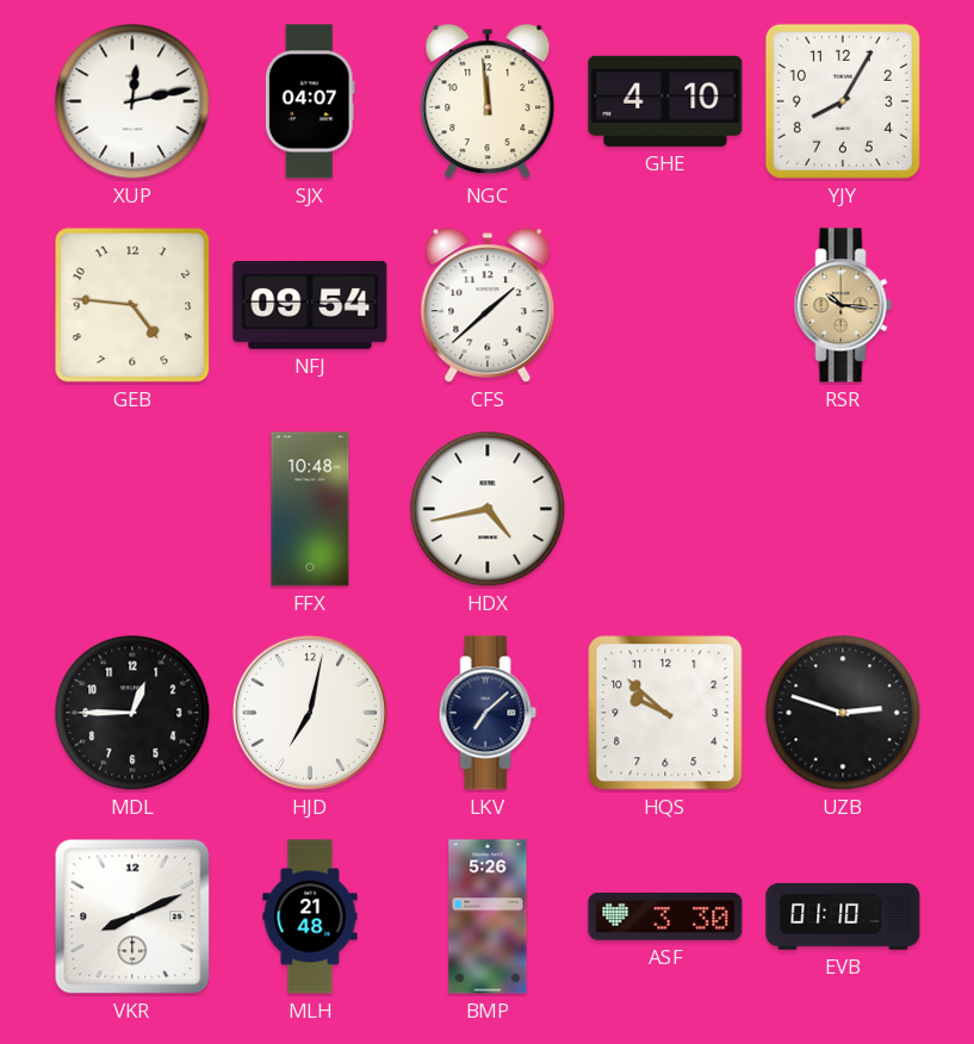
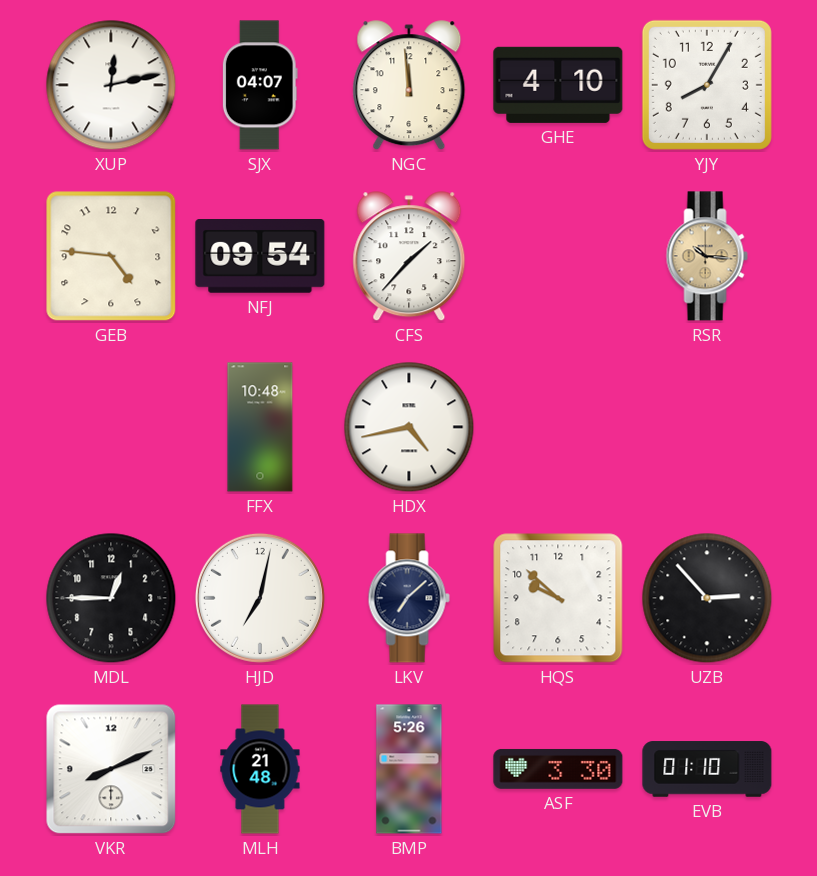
CFS: 1:38 -> 1:37
UZB: 2:48 -> 2:53
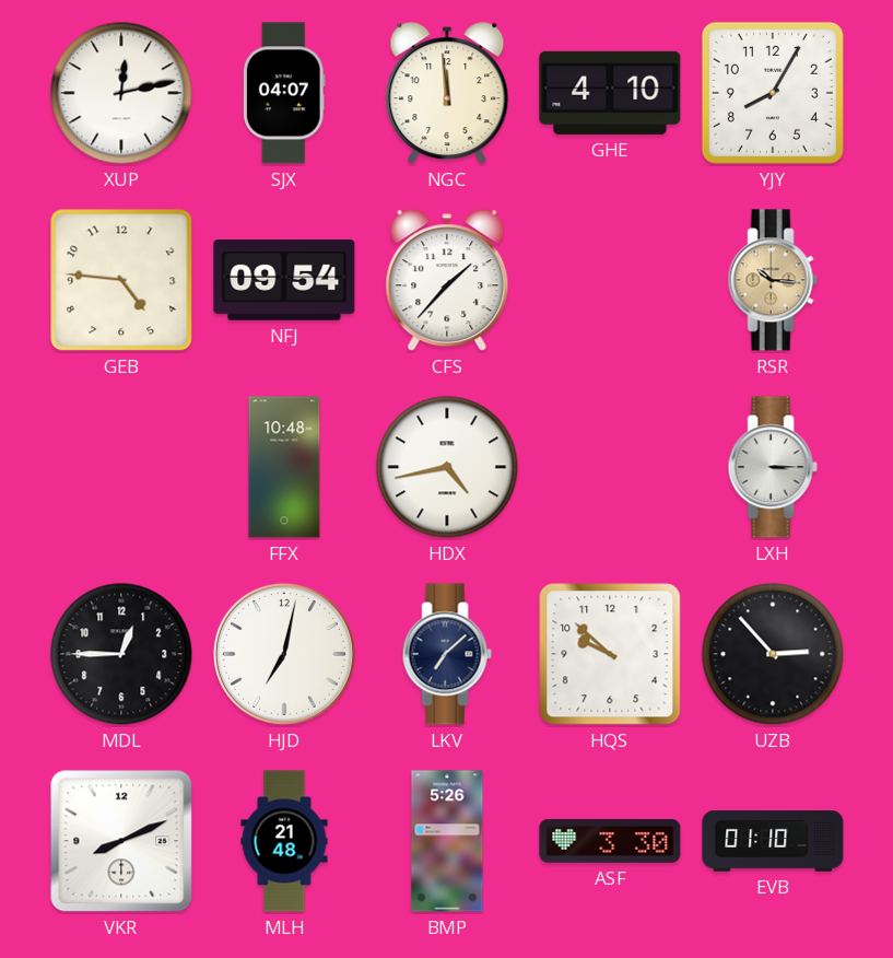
LXH: none -> 3:15
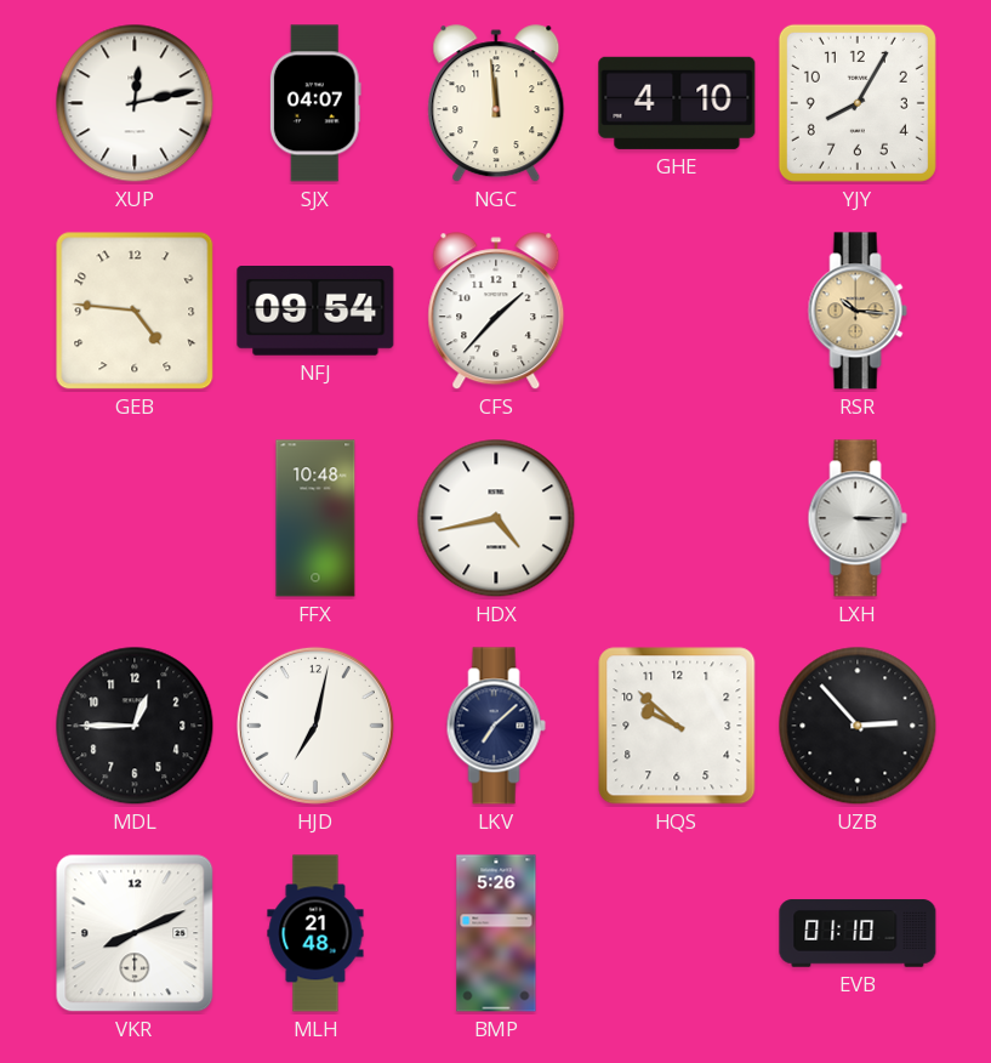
ASF: 3:30 -> none
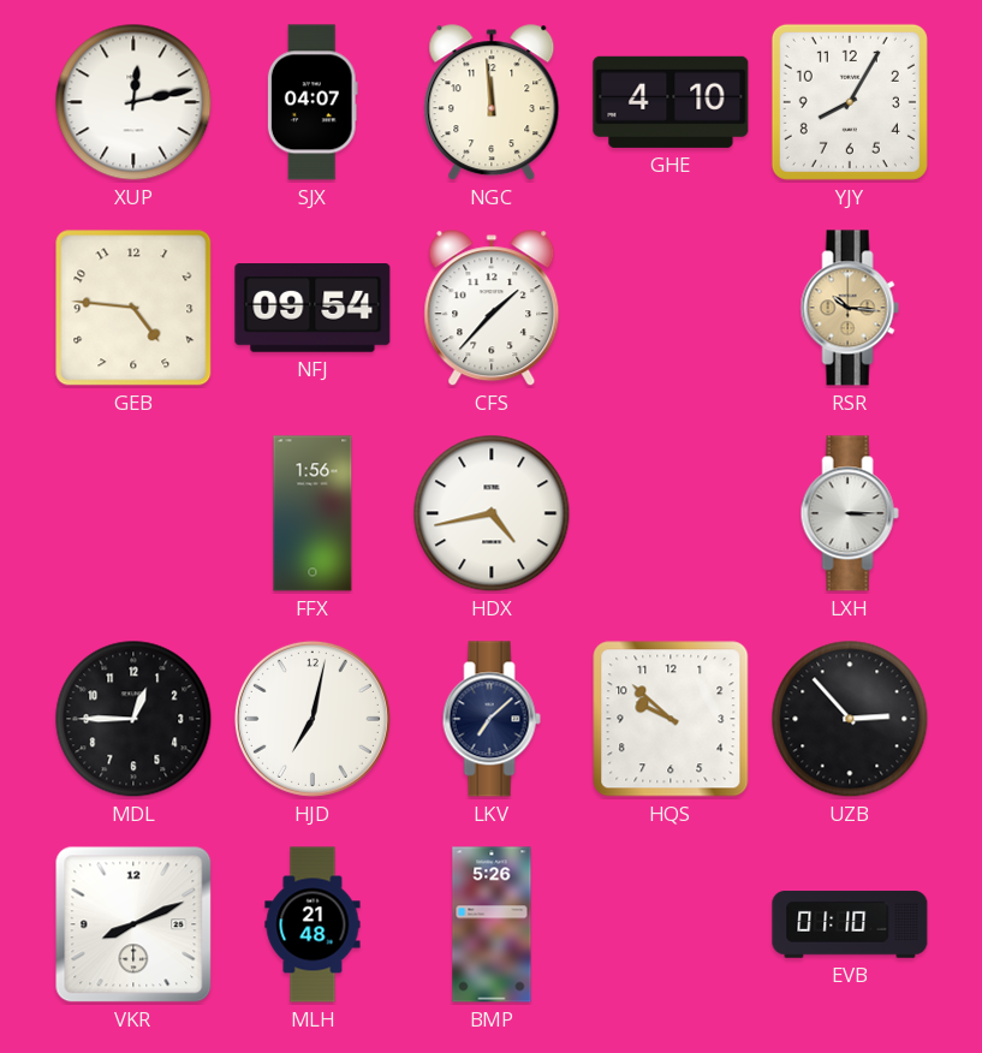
FFX: 10:48 -> 1:56
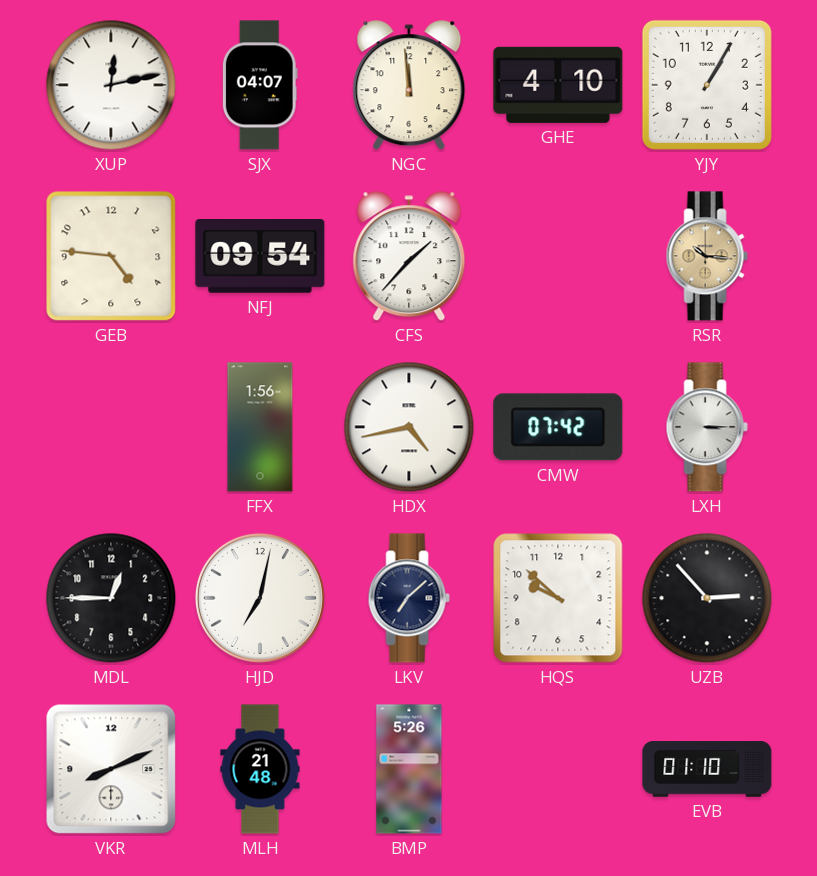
YJY: 8:05 -> 1:05
CMW: none -> 07:42
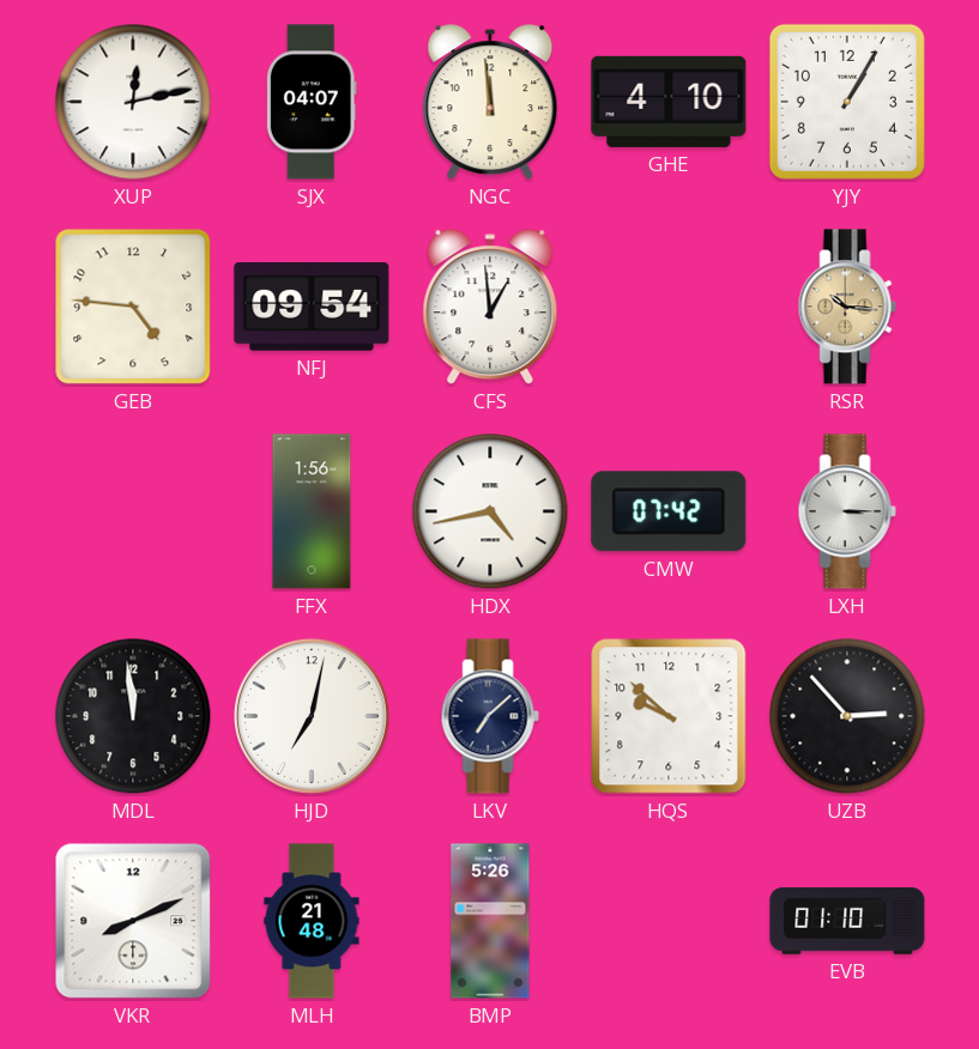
CFS: 1:37 -> 12:59
MDL: 12:45 -> 11:59
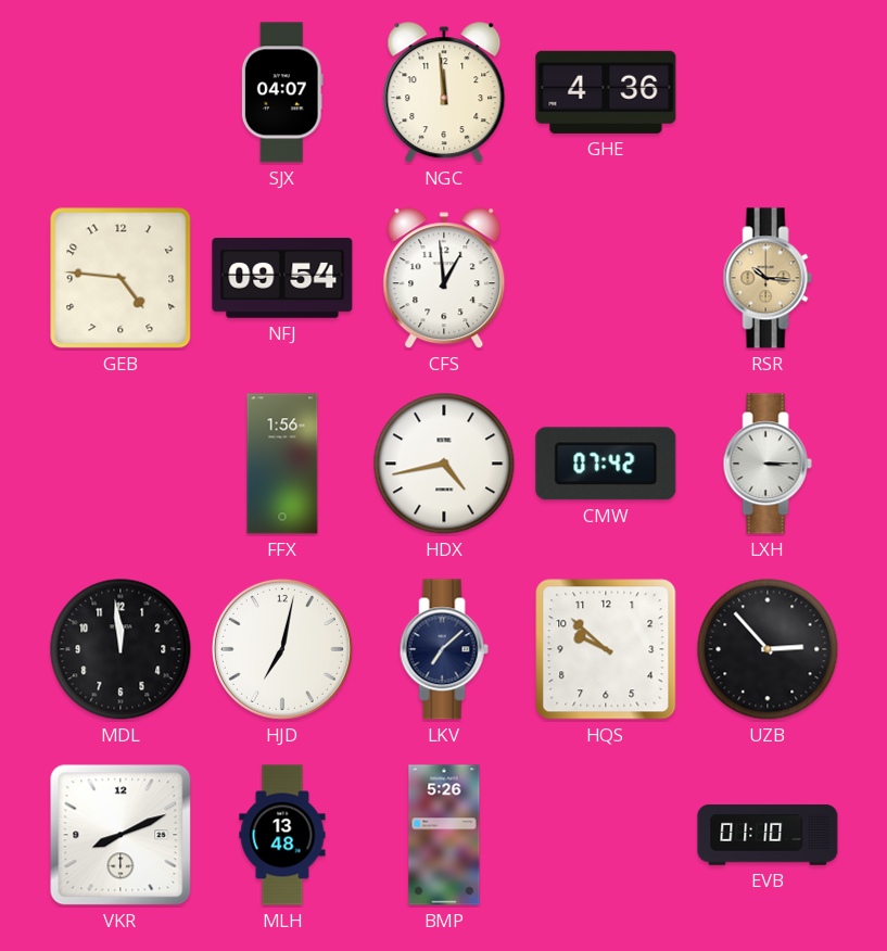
XUP: 12:13 -> none
GHE: 4:10 -> 4:36
YJY: 1:05 -> none
MLH: 21:48 -> 13:48
